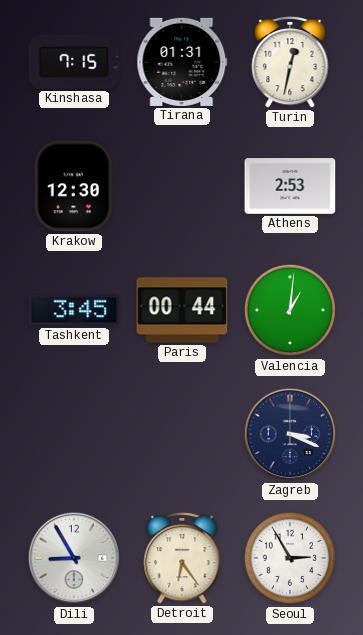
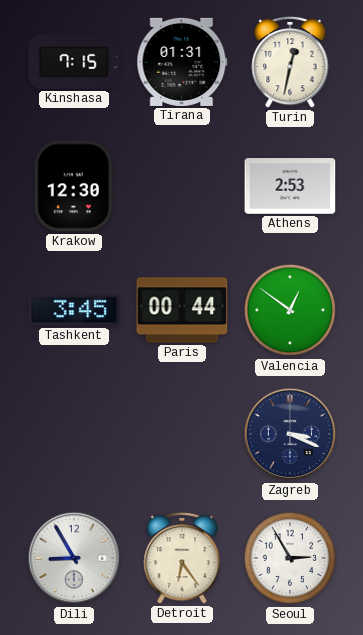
Valencia: 1:01 -> 12:51
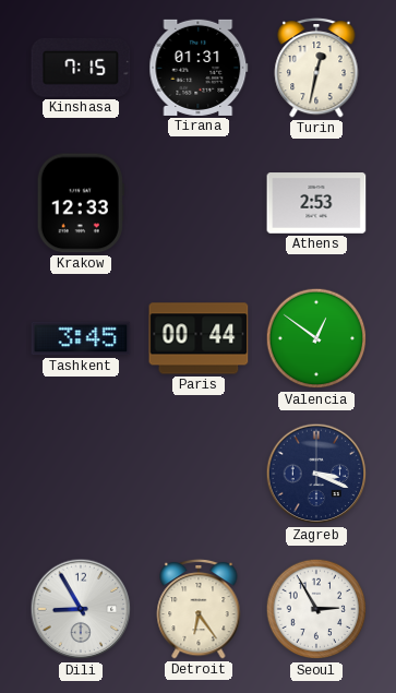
Krakow: 12:30 -> 12:33
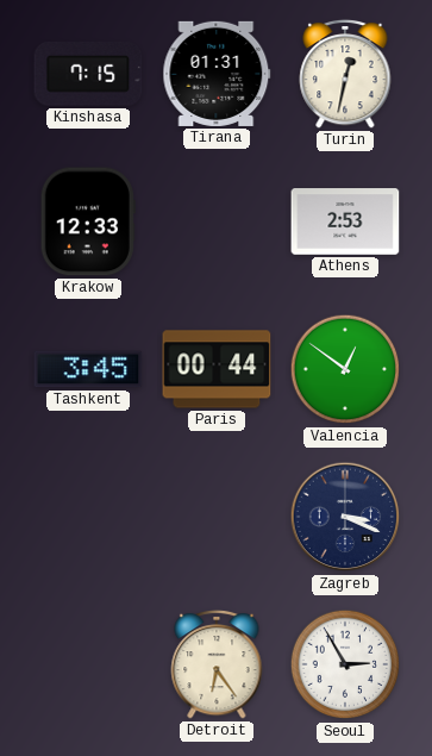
Dili: 8:55 -> none
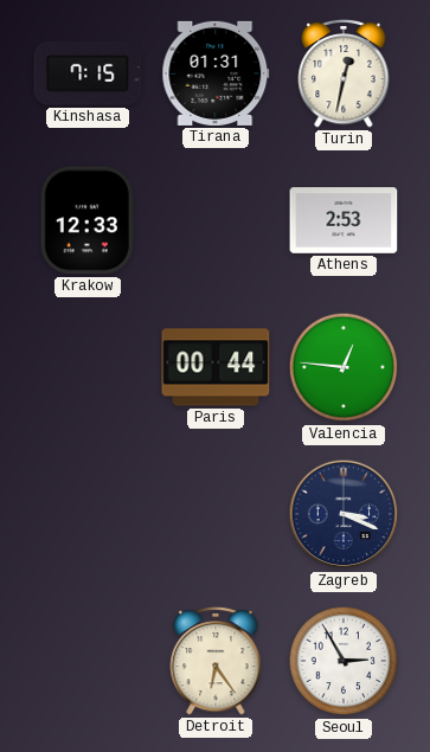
Tashkent: 3:45 -> none
Valencia: 12:51 -> 12:46
